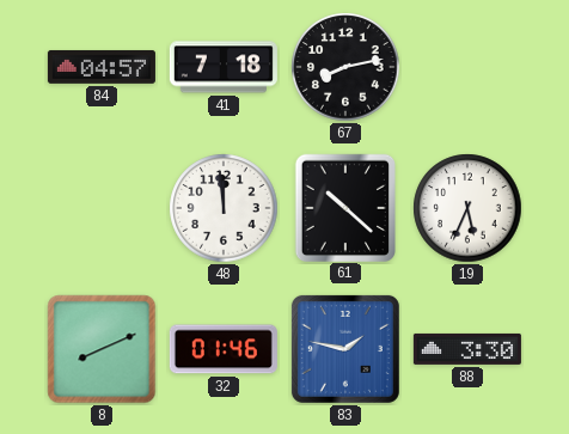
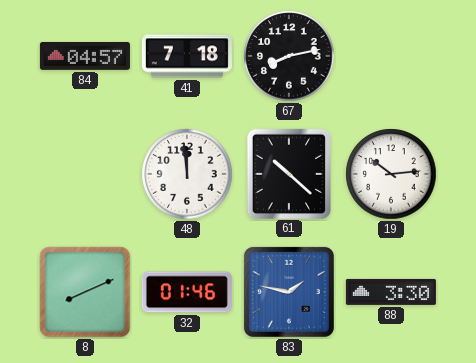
19: 5:34 -> 10:14
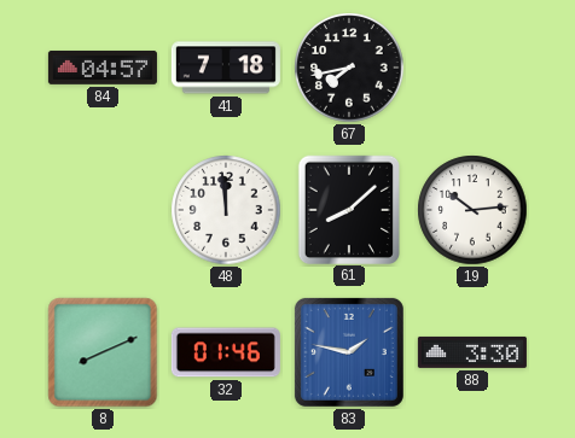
67: 8:13 -> 7:43
61: 10:22 -> 8:08
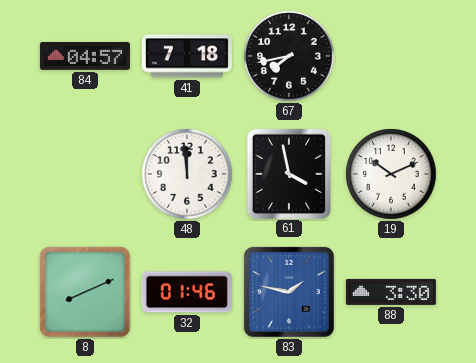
61: 8:08 -> 3:58
19: 10:14 -> 10:11
